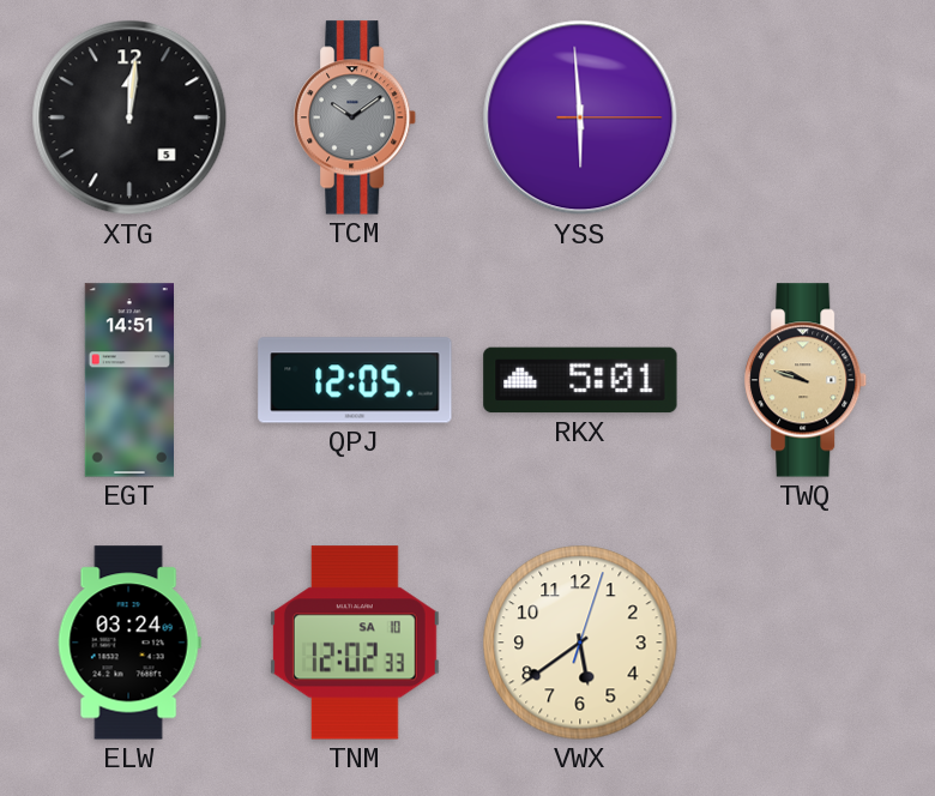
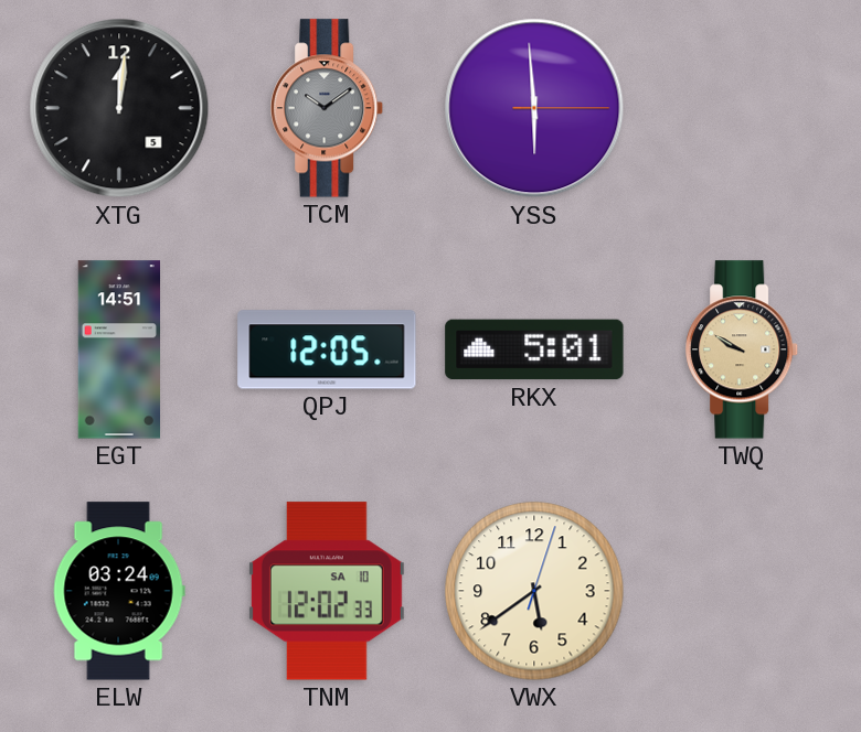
TWQ: 9:48 -> 9:50
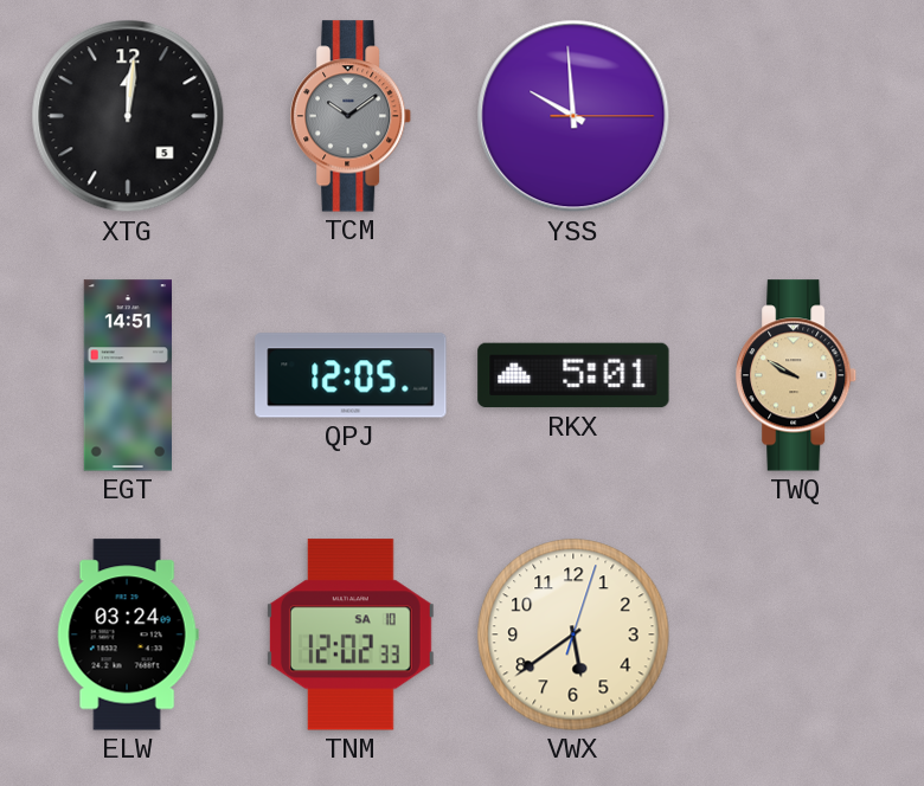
YSS: 5:59 -> 9:59
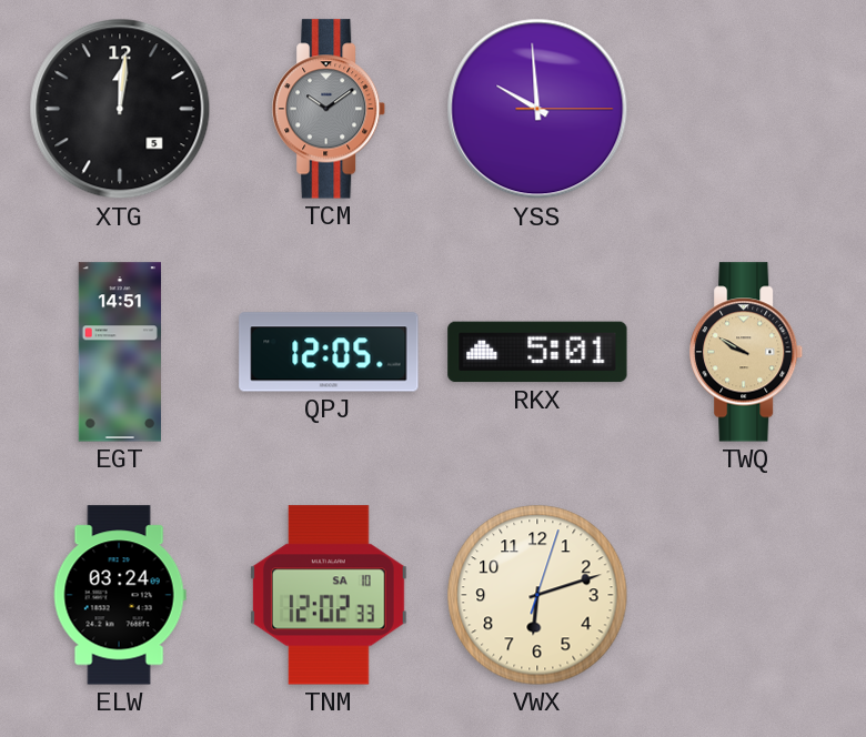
VWX: 5:39 -> 6:12
